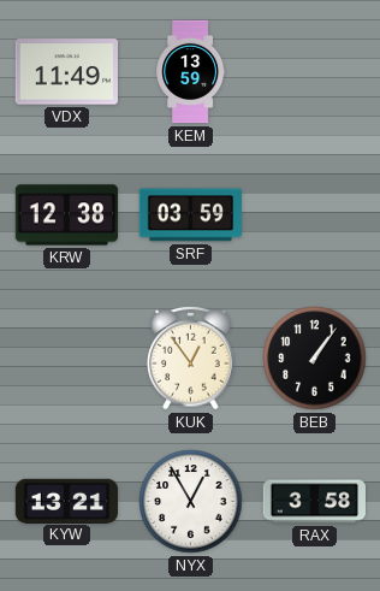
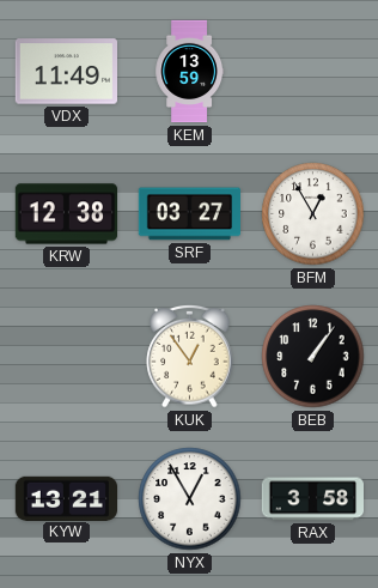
SRF: 03:59 -> 03:27
BFM: none -> 12:55
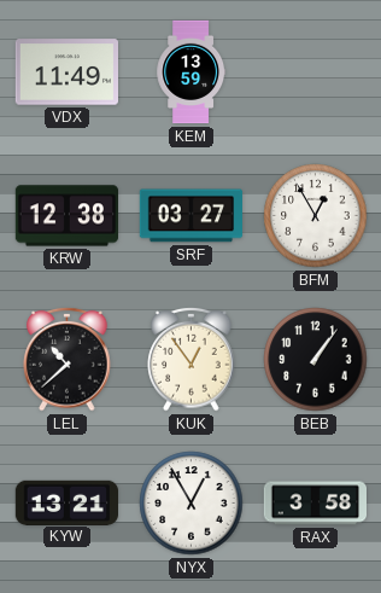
LEL: none -> 10:38
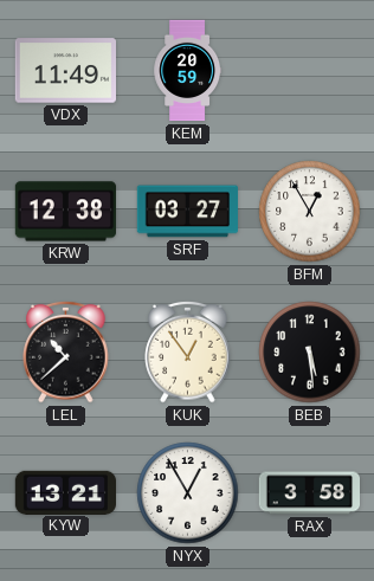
KEM: 13:59 -> 20:59
BEB: 1:06 -> 5:29
